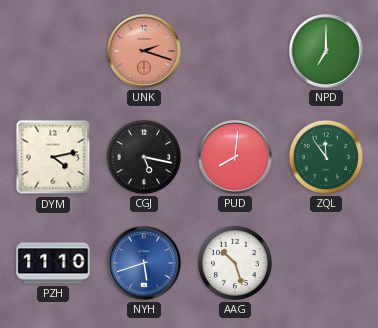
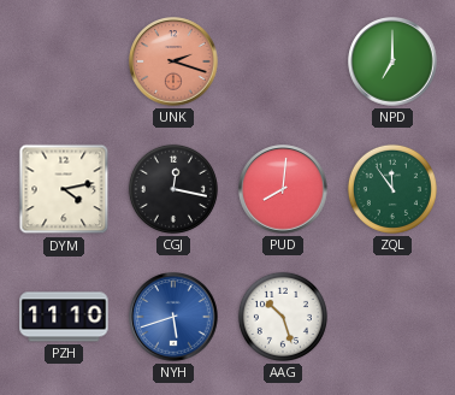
CGJ: 5:17 -> 12:17
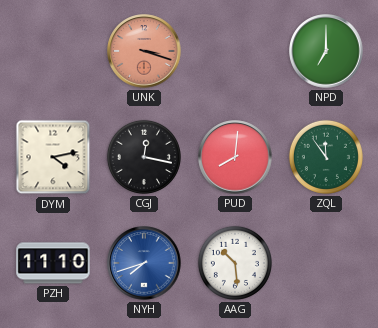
UNK: 2:18 -> 3:18
NYH: 5:42 -> 7:42
AAG: 10:27 -> 10:29
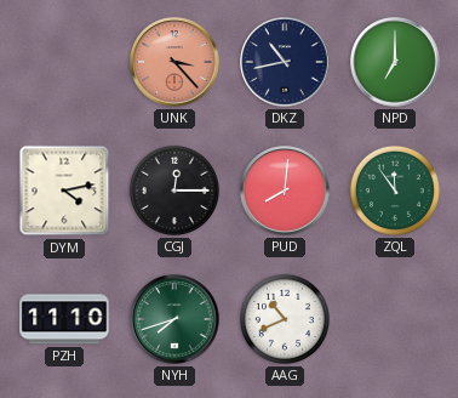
UNK: 3:18 -> 3:23
DKZ: none -> 10:43
CGJ: 12:17 -> 12:15
NYH dial: blue -> green
AAG: 10:29 -> 10:41
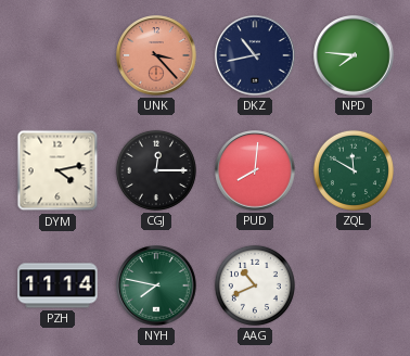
NPD: 7:00 -> 7:46
ZQL: 11:54 -> 11:50
PZH: 11:10 -> 11:14
NYH: 7:42 -> 7:47
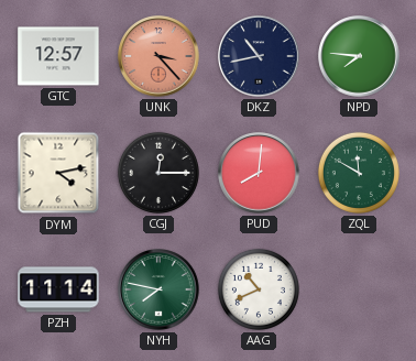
GTC: none -> 12:57
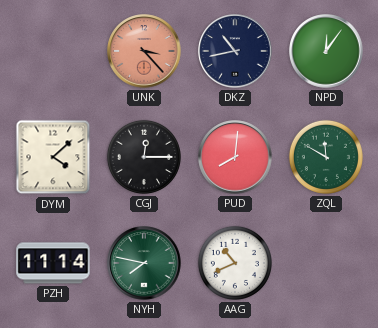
GTC: 12:57 -> none
NPD: 7:46 -> 12:06
DYM: 4:13 -> 4:08
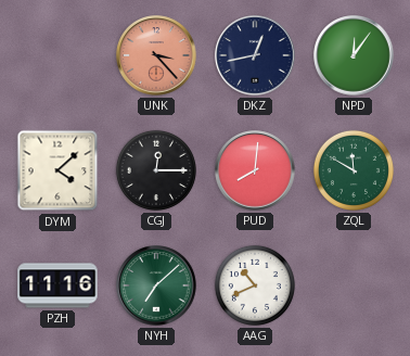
DKZ: 10:43 -> 12:43
PZH: 11:14 -> 11:16
NYH: 7:47 -> 7:08
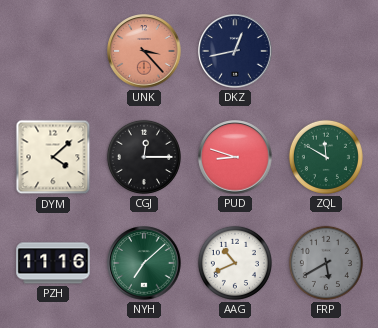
NPD: 12:06 -> none
PUD: 8:01 -> 8:48
FRP: none -> 5:40
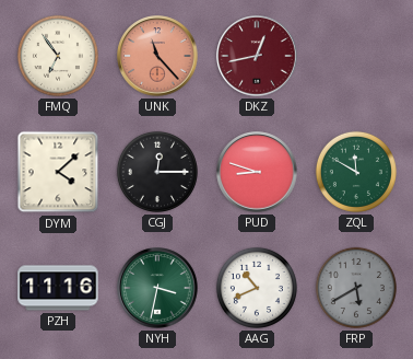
FMQ: none -> 6:54
UNK: 3:23 -> 11:23
DKZ dial: navy -> burgundy
NYH: 7:08 -> 3:32
